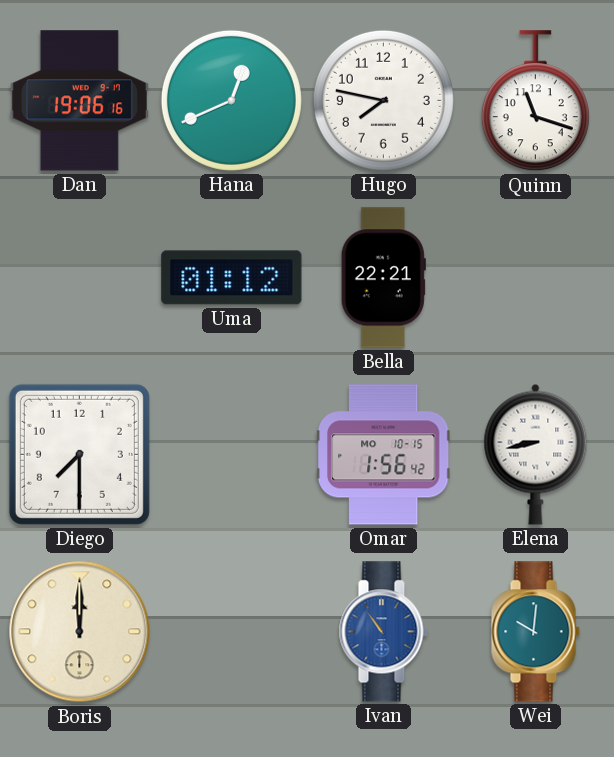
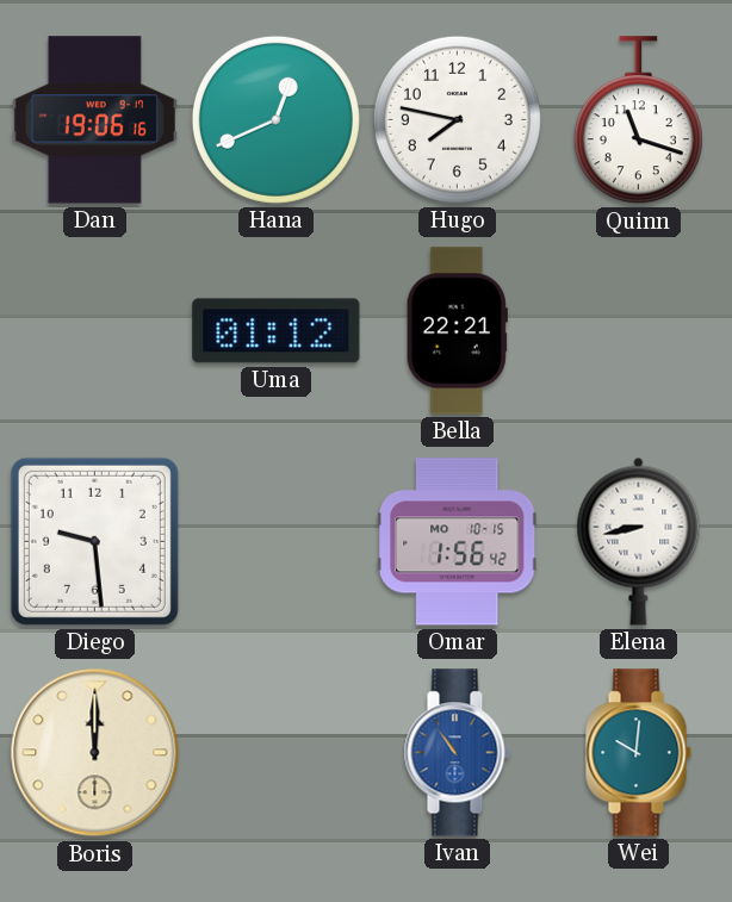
Diego: 7:30 -> 9:29
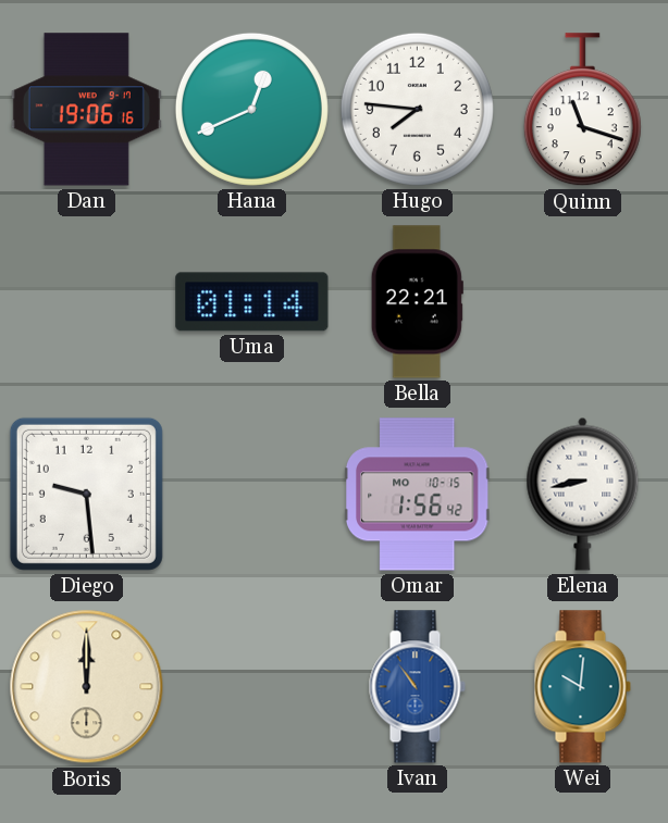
Hugo: 7:47 -> 7:46
Uma: 01:12 -> 01:14
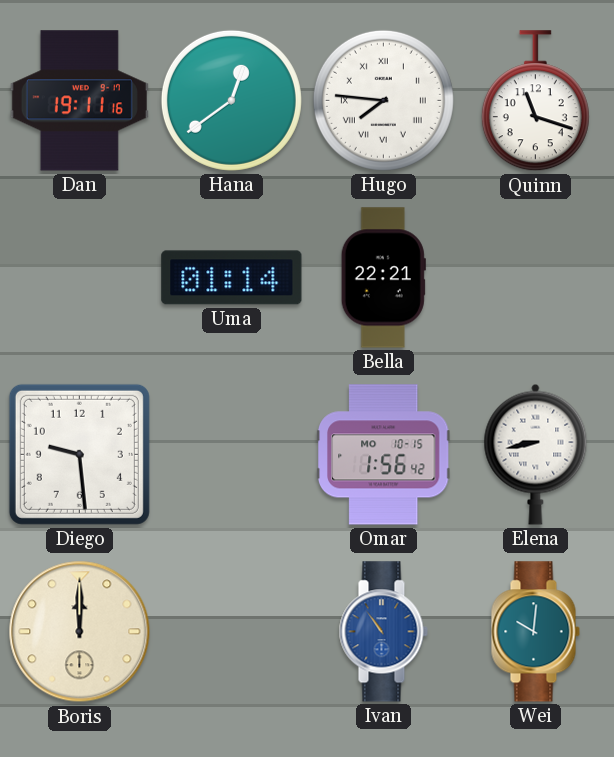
Dan: 19:06 -> 19:11
Hana: 12:41 -> 12:39
Hugo numerals: Arabic -> Roman
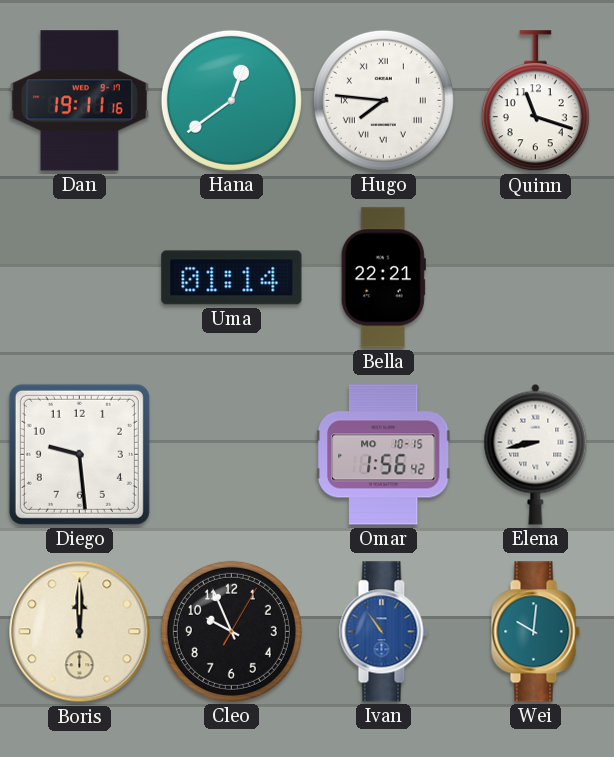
Cleo: none -> 9:56
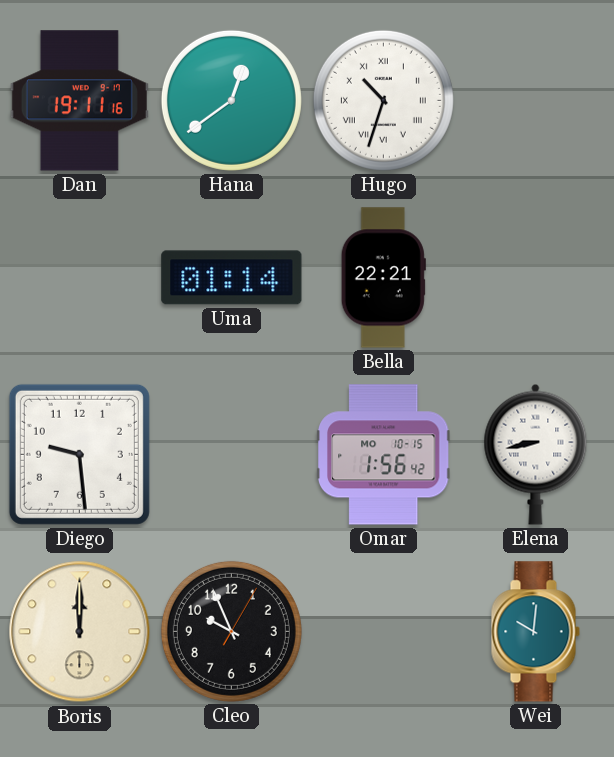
Hugo: 7:46 -> 10:33
Quinn: 11:18 -> none
Ivan: 10:54 -> none
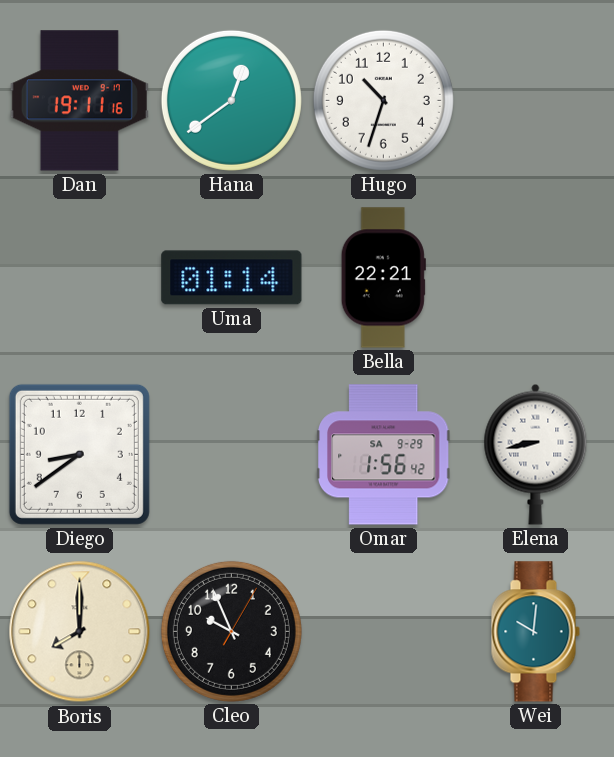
Hugo numerals: Roman -> Arabic
Diego: 9:29 -> 8:39
Omar date: MO 10-15 -> SA 9-29
Boris: 12:00 -> 8:00
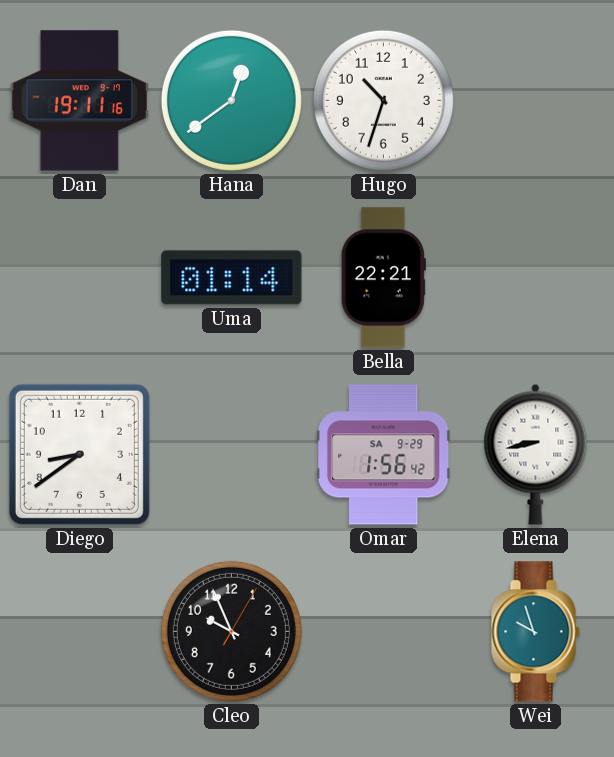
Boris: 8:00 -> none
Wei: 10:01 -> 9:57
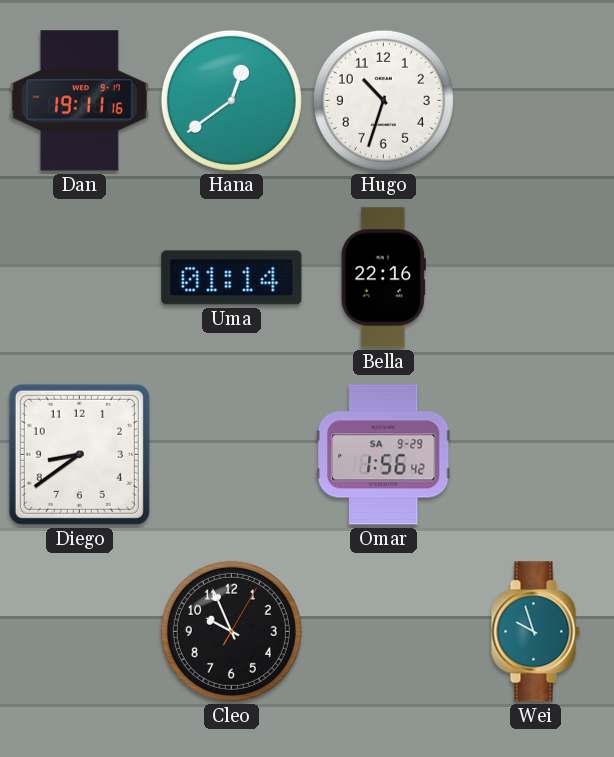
Bella: 22:21 -> 22:16
Elena: 8:43 -> none
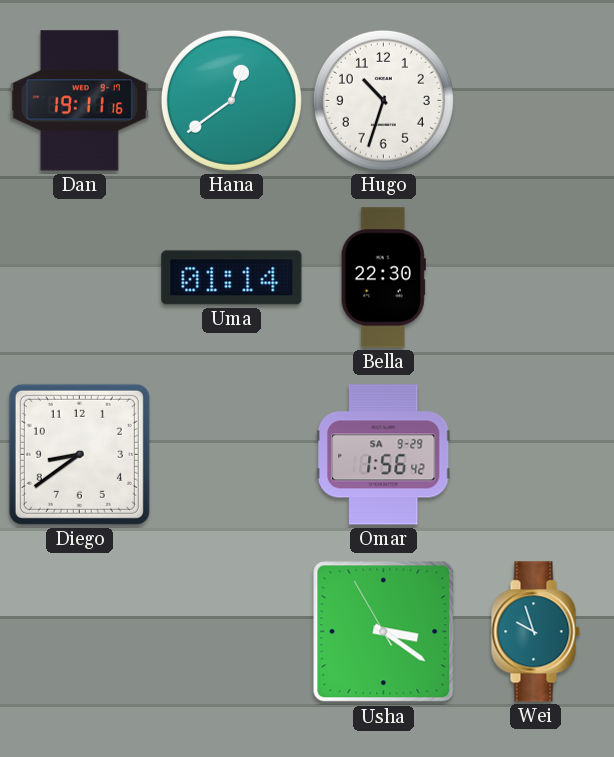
Bella: 22:16 -> 22:30
Cleo: 9:56 -> none
Usha: none -> 3:20
